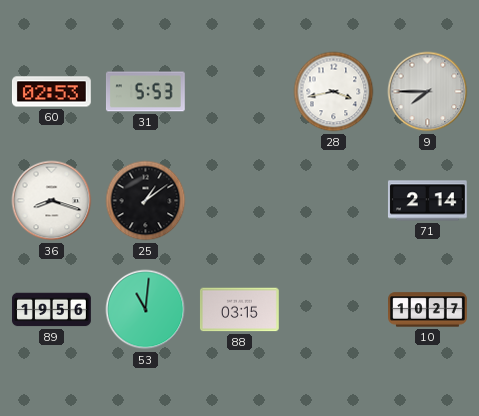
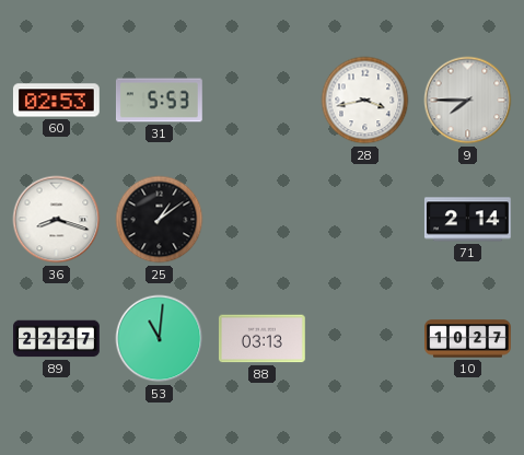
89: 19:56 -> 22:27
88: 03:15 -> 03:13
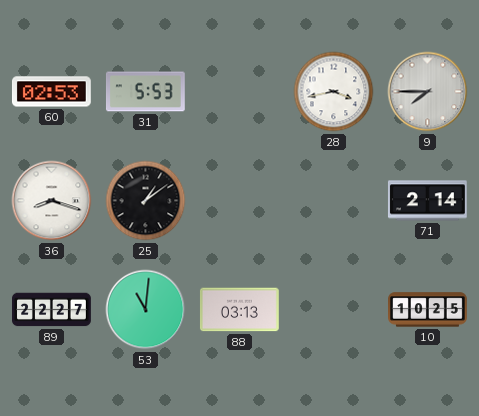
10: 10:27 -> 10:25
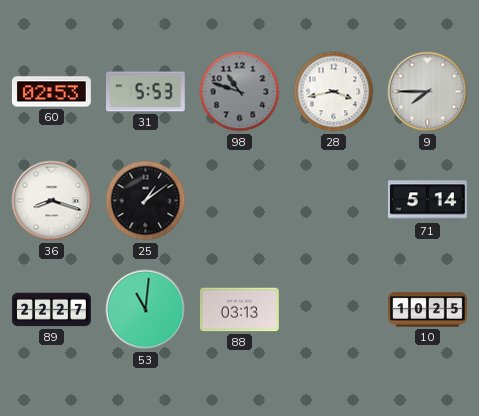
98: none -> 10:48
71: 2:14 -> 5:14
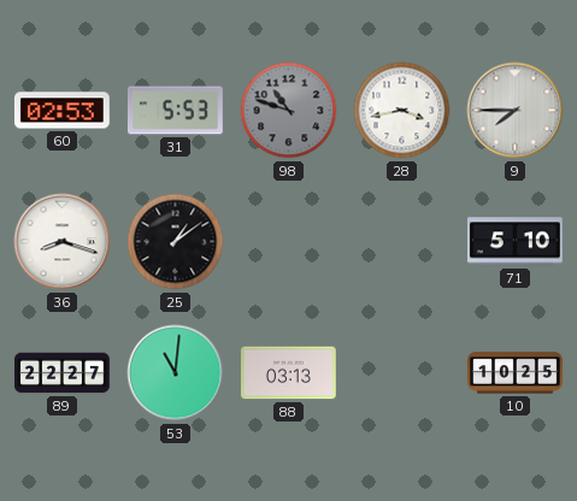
71: 5:14 -> 5:10
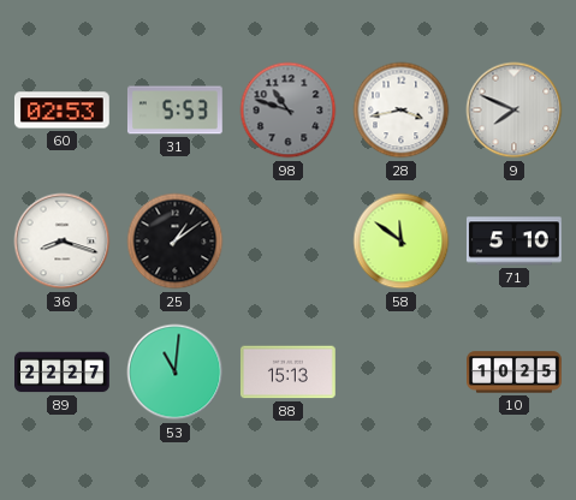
9: 7:45 -> 7:49
58: none -> 11:51
88: 03:13 -> 15:13
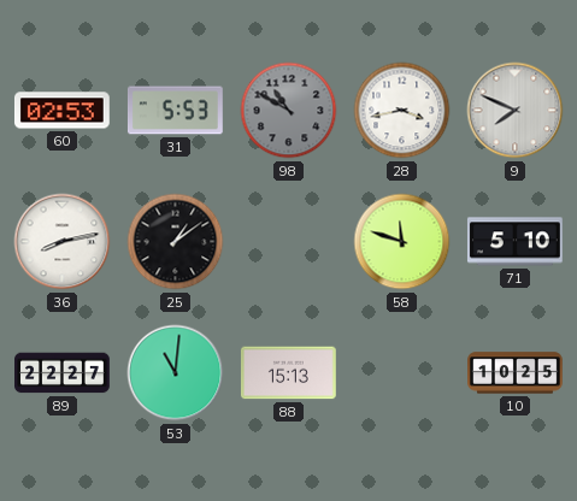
98: 10:48 -> 10:50
36: 8:18 -> 8:13
58: 11:51 -> 11:48
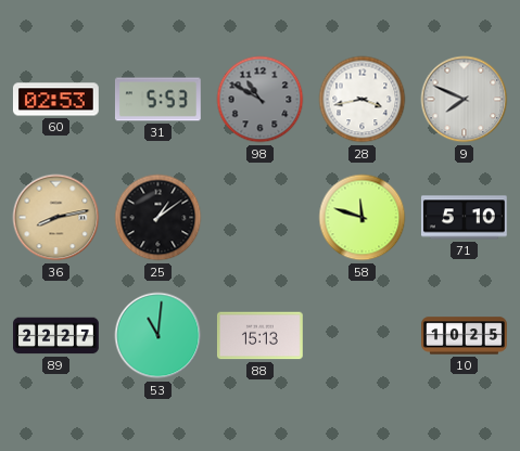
36 dial: white -> champagne
